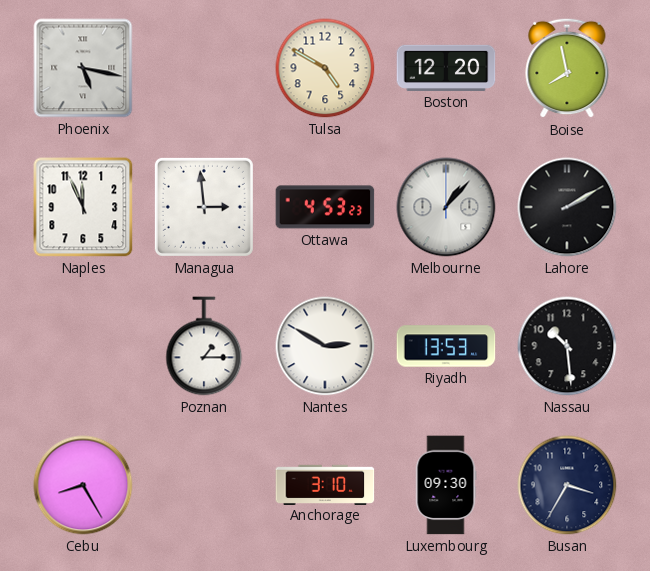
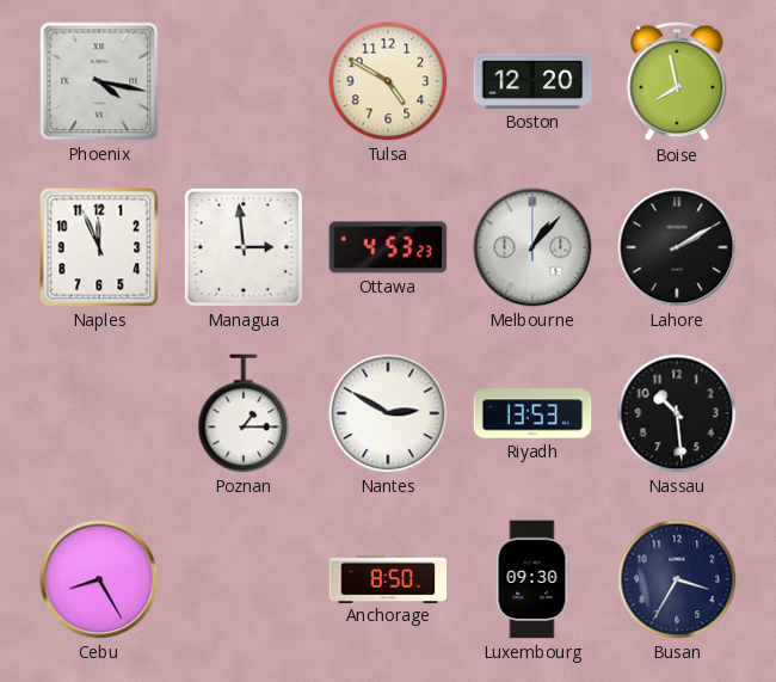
Phoenix: 5:17 -> 4:17
Anchorage: 3:10 -> 8:50
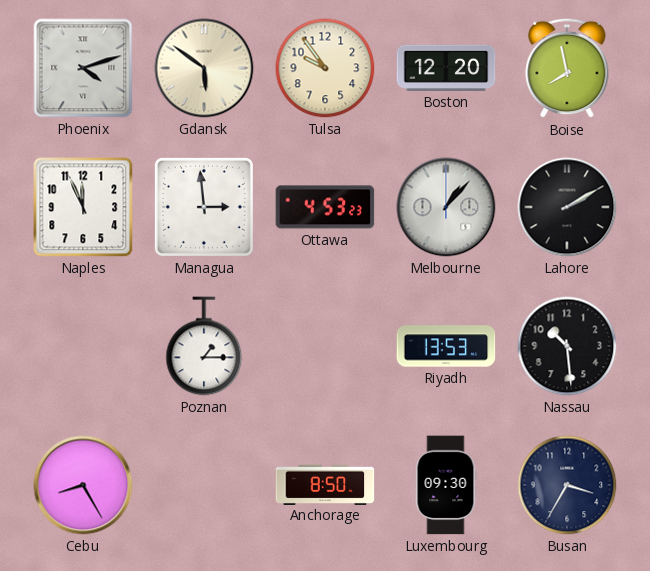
Phoenix: 4:17 -> 4:12
Gdansk: none -> 5:51
Tulsa: 4:50 -> 9:54
Nantes: 2:50 -> none
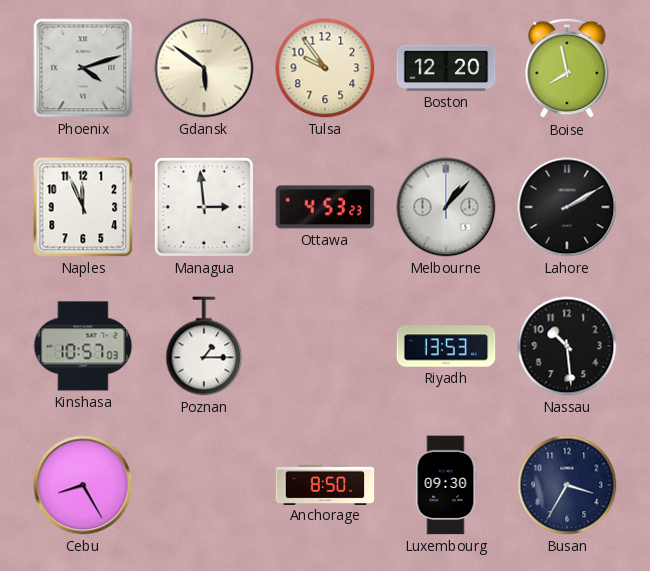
Kinshasa: none -> 10:57
